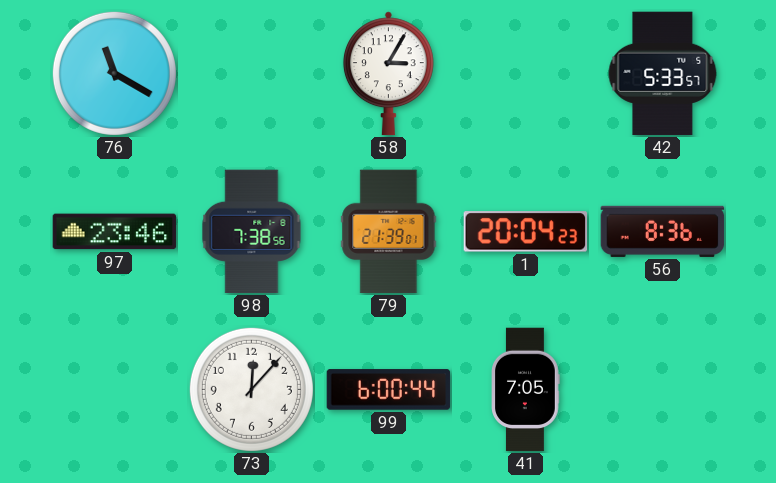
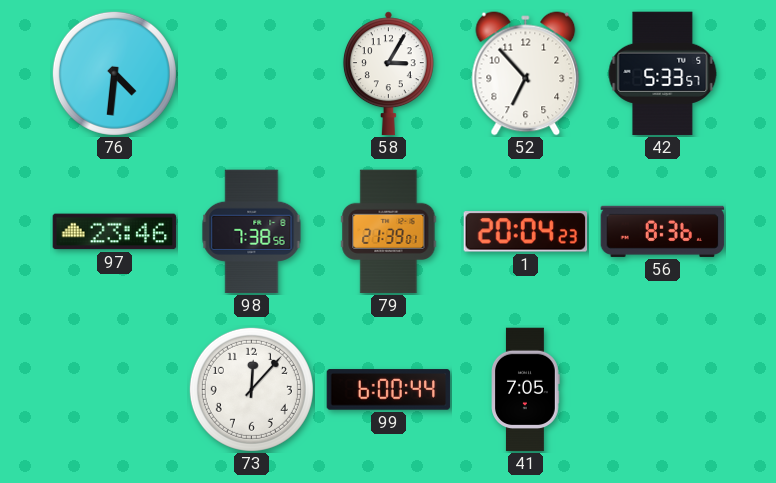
76: 11:20 -> 4:31
52: none -> 6:53
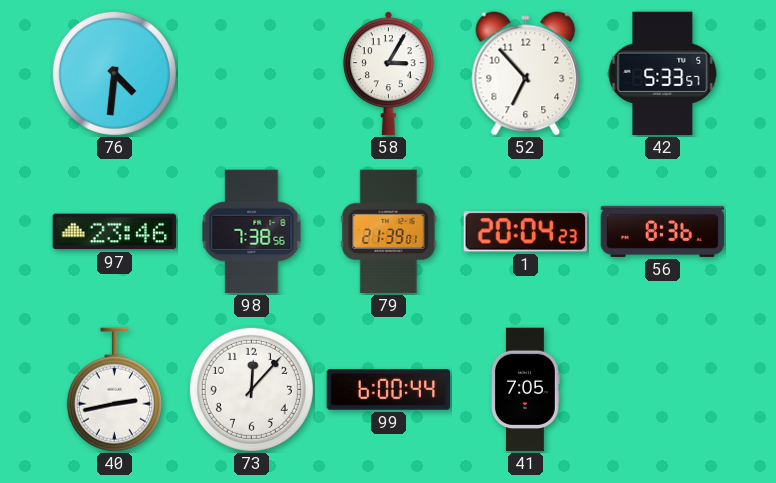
40: none -> 2:43
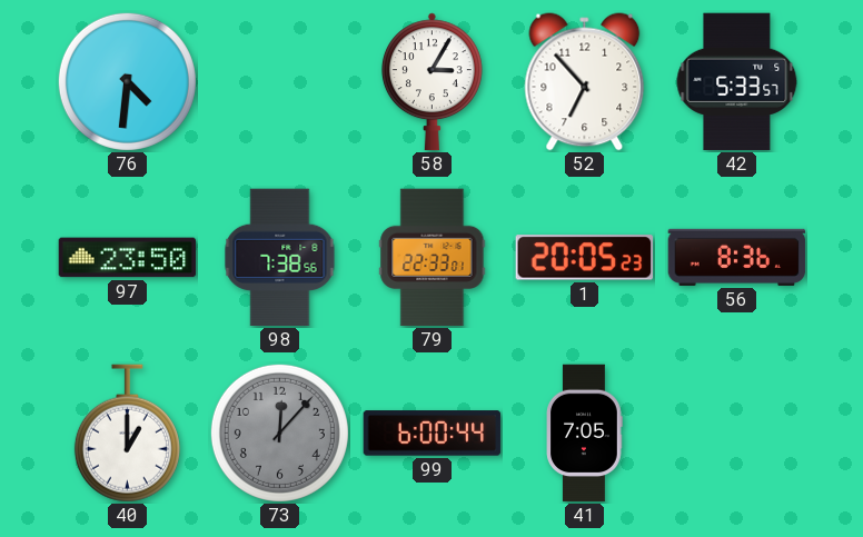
97: 23:46 -> 23:50
79: 21:39 -> 22:33
1: 20:04 -> 20:05
40: 2:43 -> 1:00
73 dial: white -> grey
